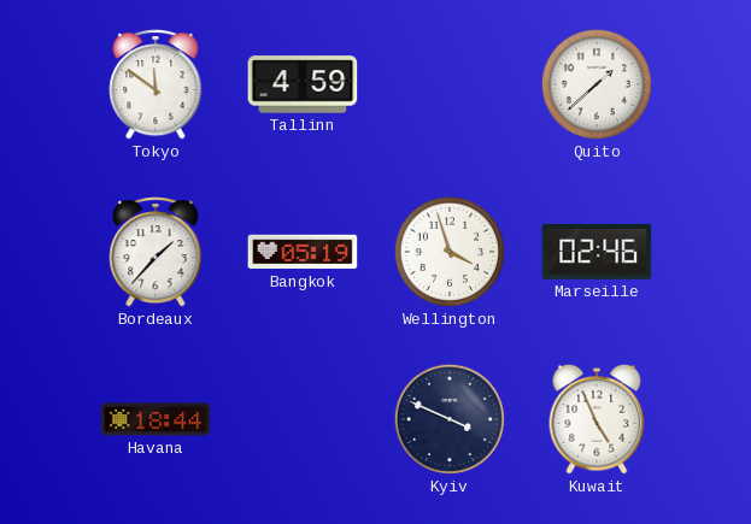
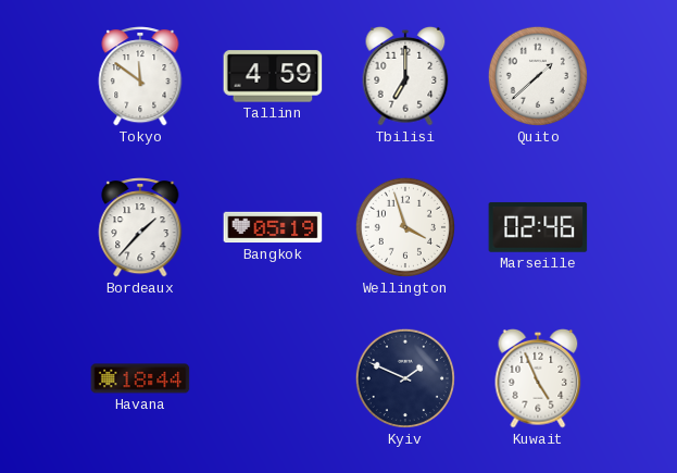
Tbilisi: none -> 7:00
Kyiv: 3:49 -> 1:49
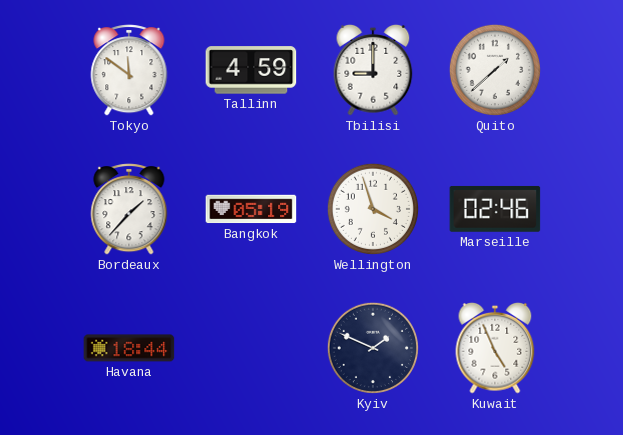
Tbilisi: 7:00 -> 9:00
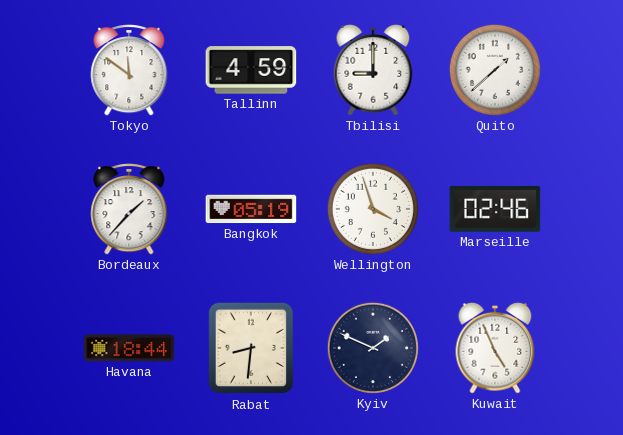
Rabat: none -> 8:31
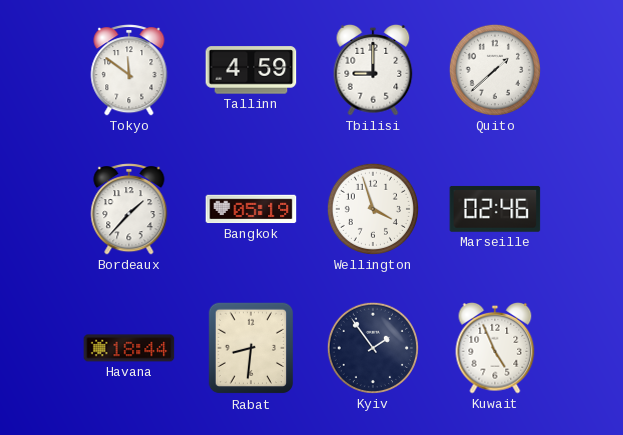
Kyiv: 1:49 -> 1:54
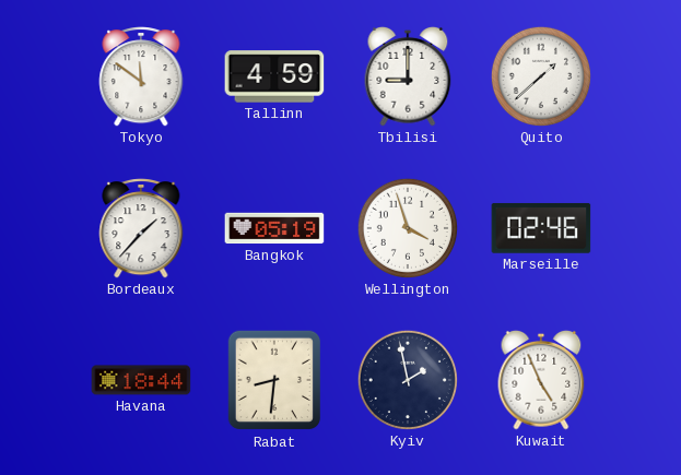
Kyiv: 1:54 -> 1:58
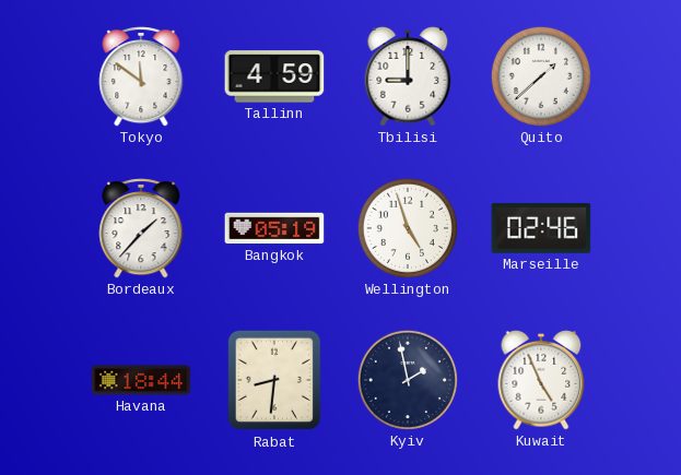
Wellington: 3:57 -> 4:57
